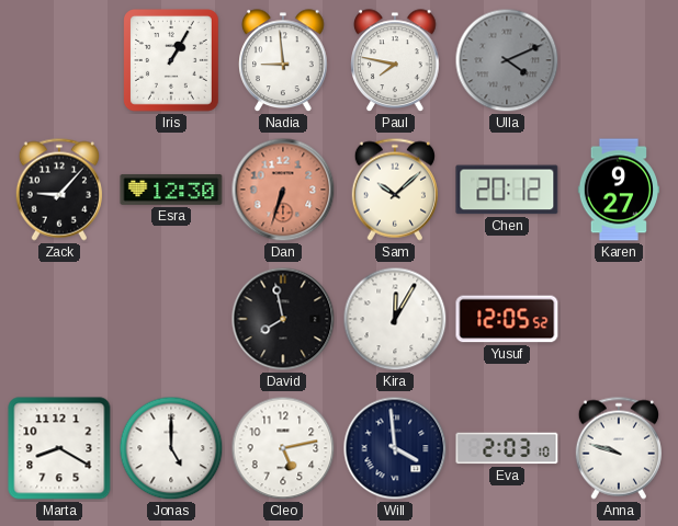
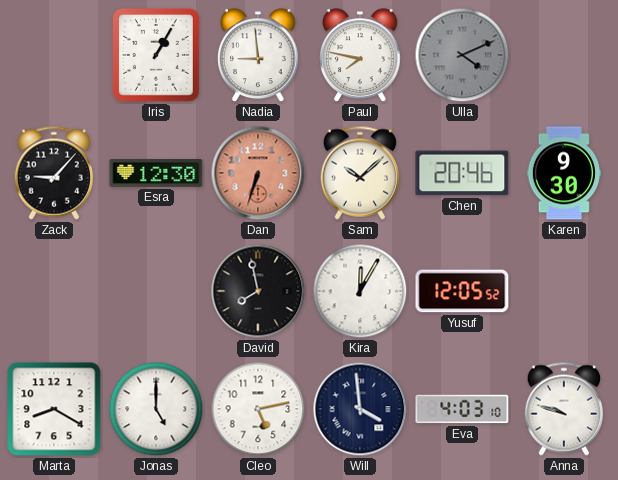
Chen: 20:12 -> 20:46
Karen: 9:27 -> 9:30
Eva: 2:03 -> 4:03
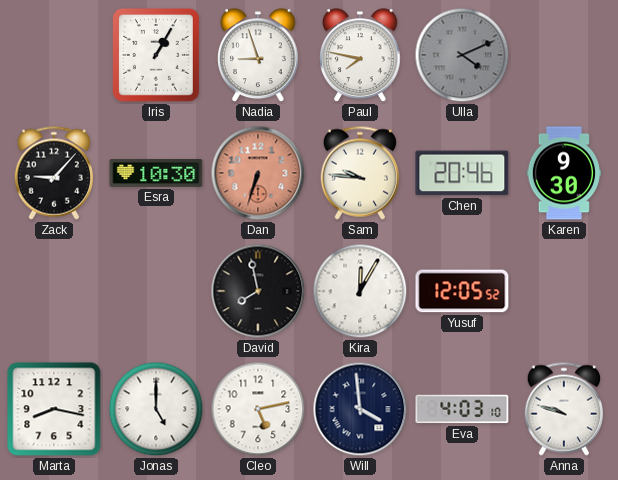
Nadia: 8:59 -> 8:57
Esra: 12:30 -> 10:30
Sam: 10:08 -> 9:46
Marta: 8:20 -> 8:17
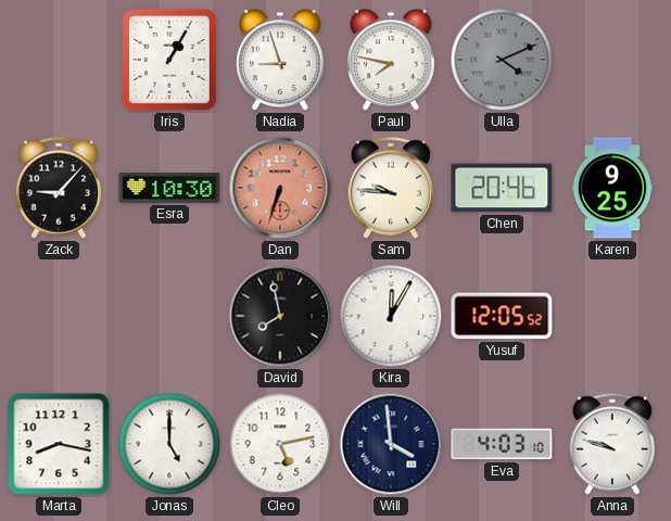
Karen: 9:30 -> 9:25
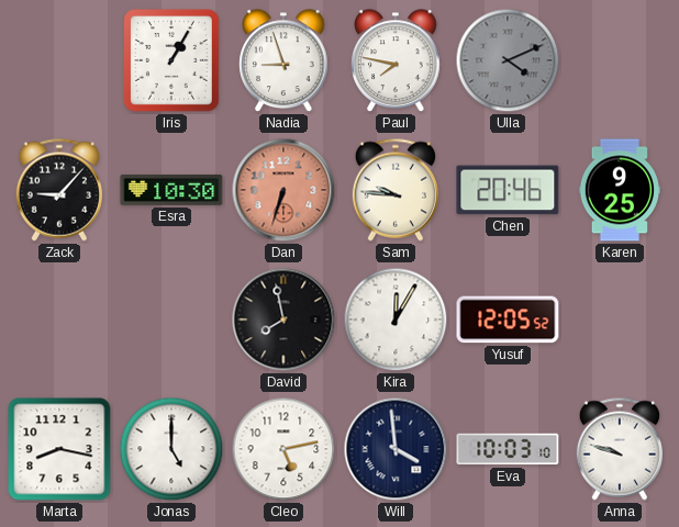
Eva: 4:03 -> 10:03
